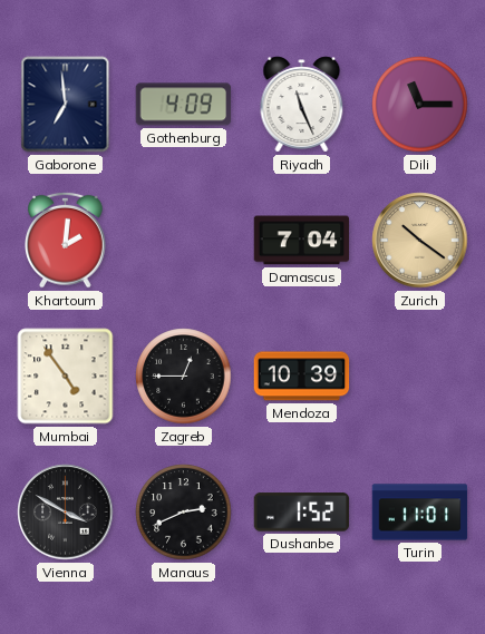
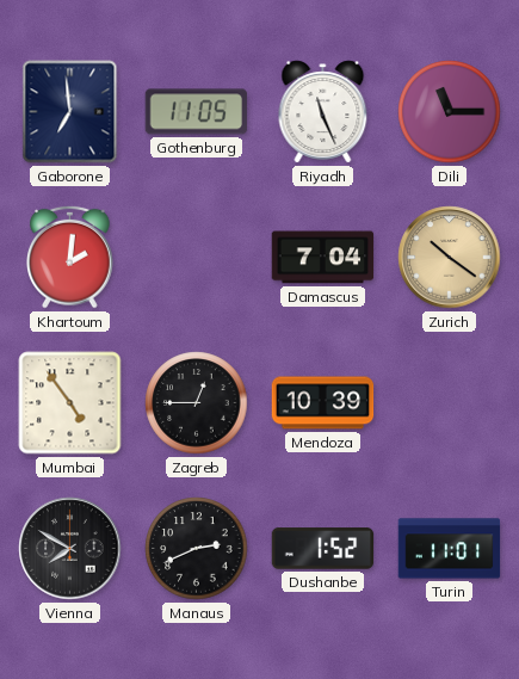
Gothenburg: 4:09 -> 11:05
Vienna: 3:50 -> 7:50
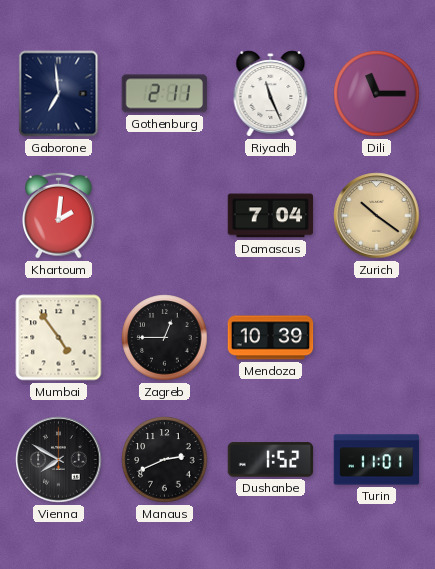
Gothenburg: 11:05 -> 2:11
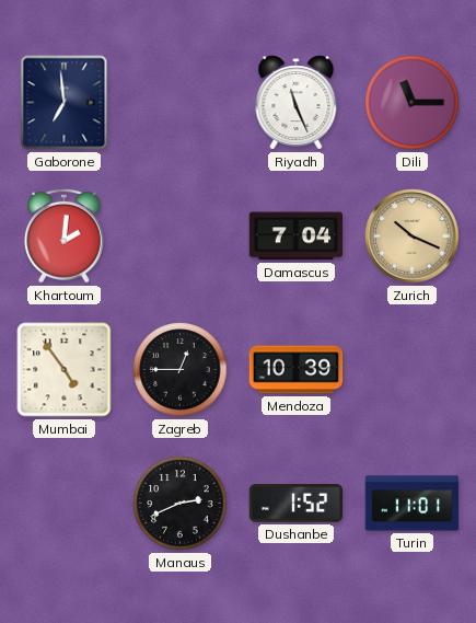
Gothenburg: 2:11 -> none
Zurich: 10:21 -> 10:19
Vienna: 7:50 -> none
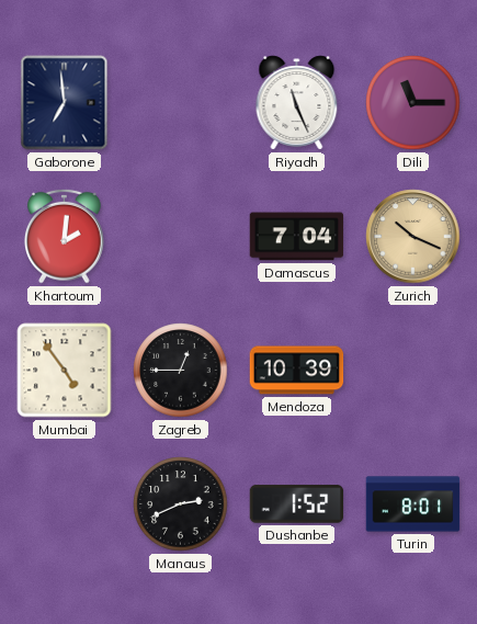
Turin: 11:01 -> 8:01
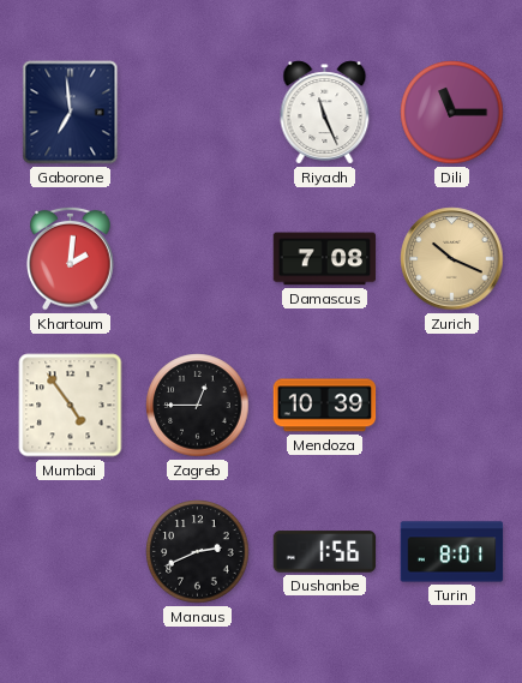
Damascus: 7:04 -> 7:08
Dushanbe: 1:52 -> 1:56
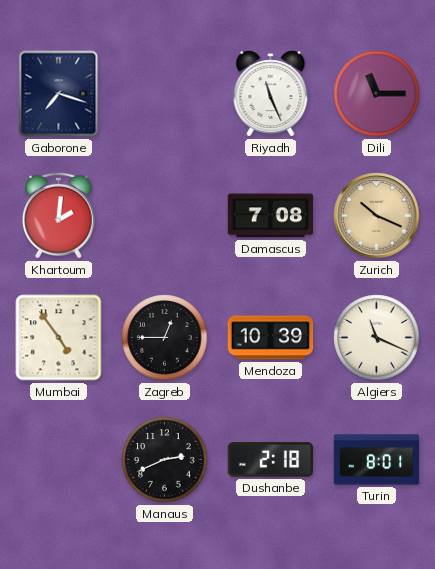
Gaborone: 6:59 -> 7:18
Algiers: none -> 11:19
Dushanbe: 1:56 -> 2:18
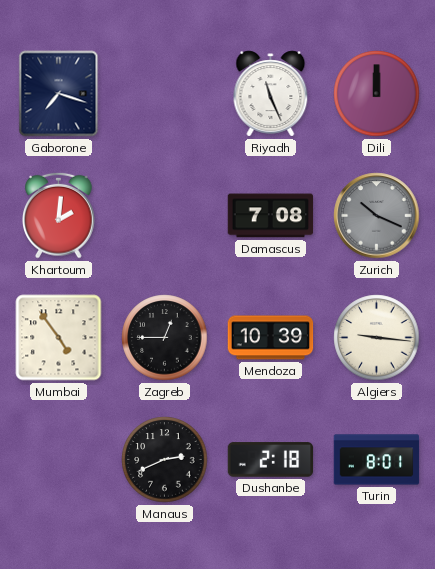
Dili: 11:15 -> 12:00
Zurich dial: champagne -> grey
Algiers: 11:19 -> 9:16
